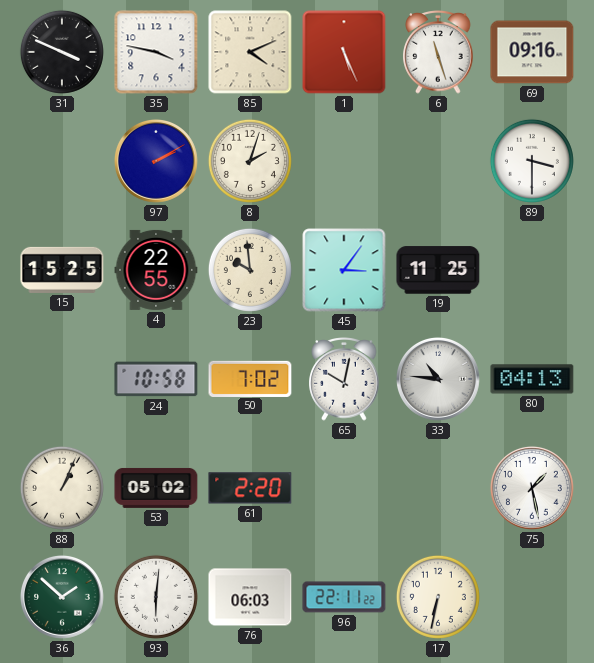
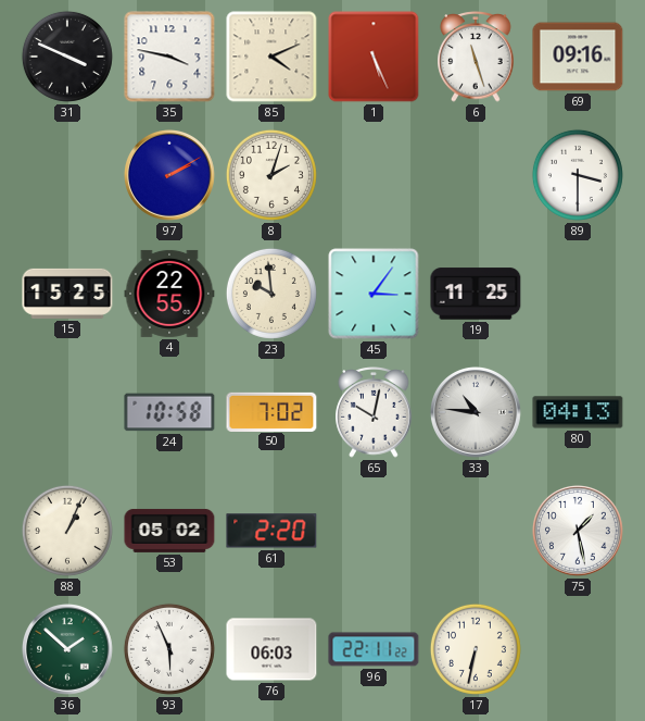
93: 6:01 -> 5:56
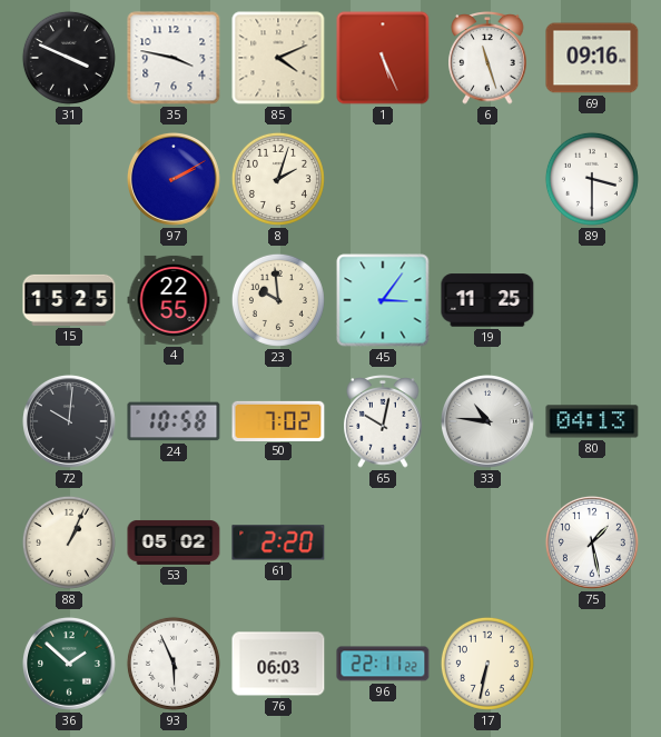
72: none -> 10:01
